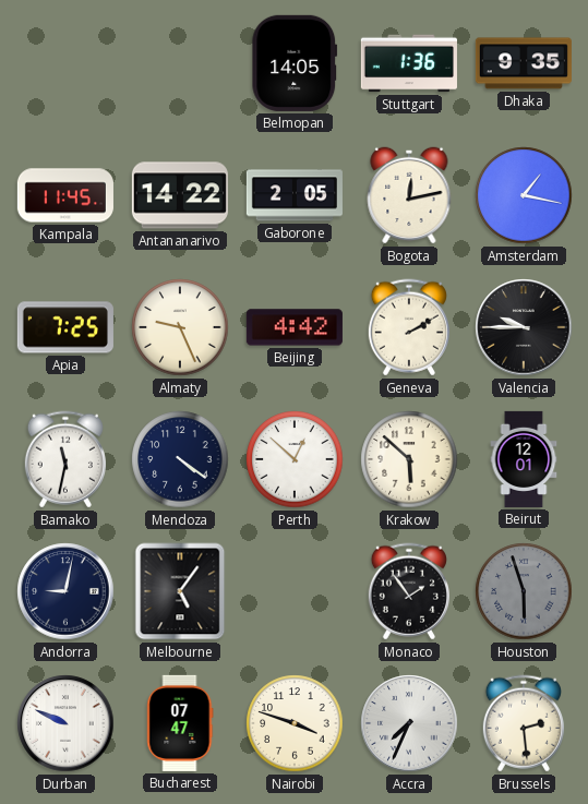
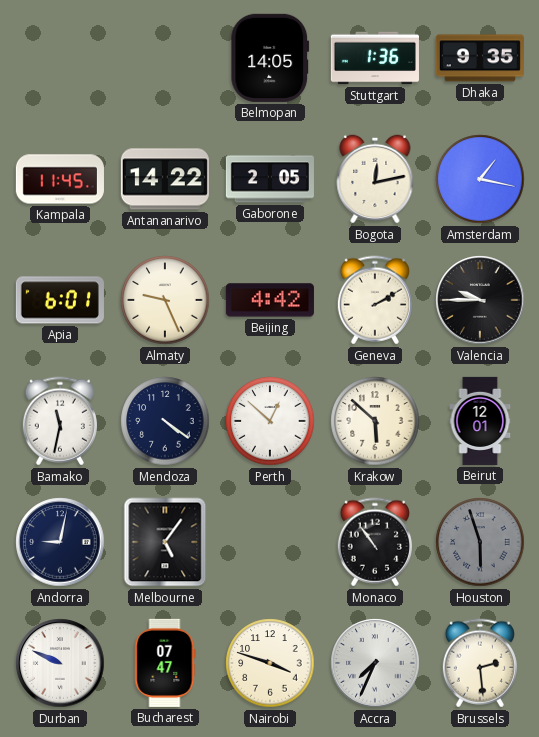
Apia: 7:25 -> 6:01
Monaco: 1:54 -> 10:54
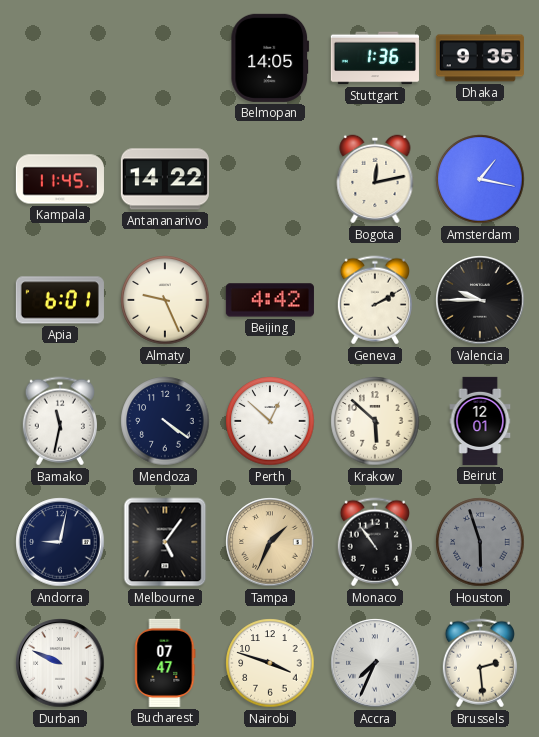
Gaborone: 2:05 -> none
Tampa: none -> 1:34
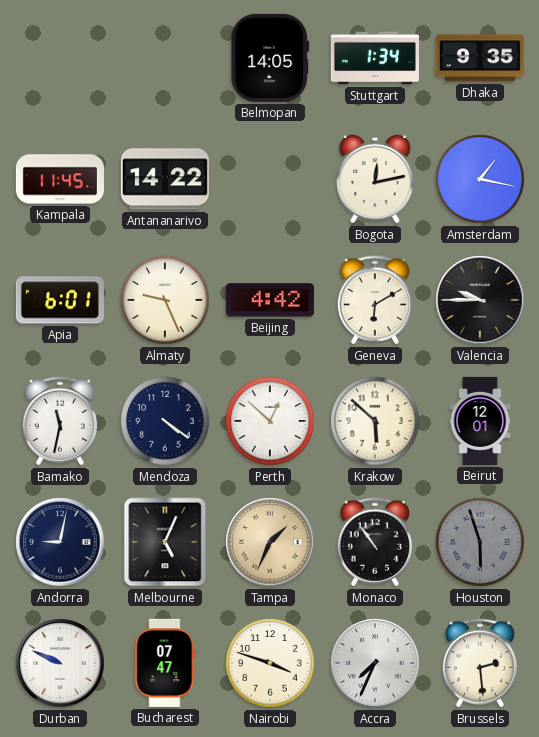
Stuttgart: 1:36 -> 1:34
Geneva: 2:10 -> 6:10
Melbourne: 5:06 -> 5:04
